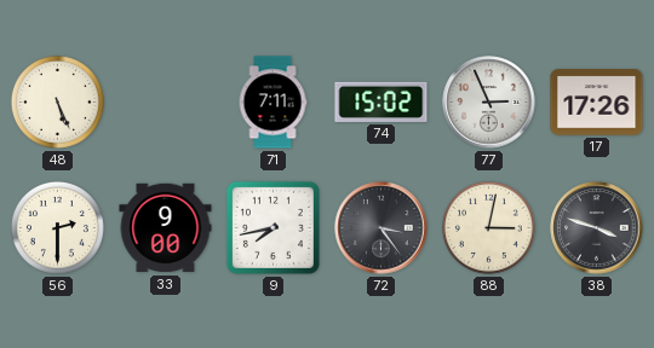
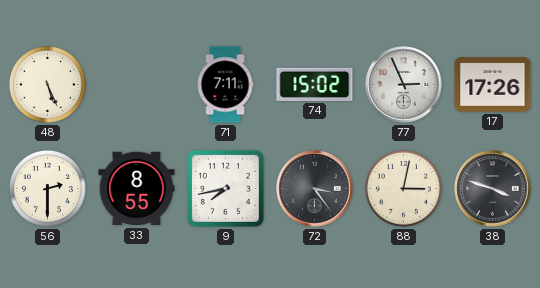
33: 9:00 -> 8:55
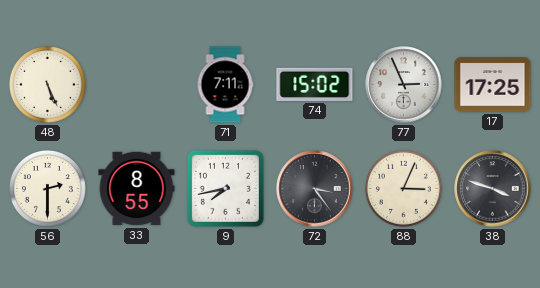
17: 17:26 -> 17:25
88: 3:02 -> 3:04
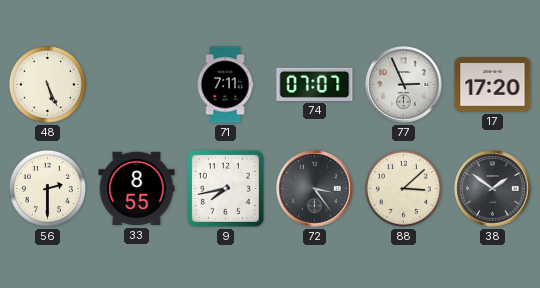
74: 15:02 -> 07:07
17: 17:25 -> 17:20
88: 3:04 -> 3:08
38: 3:48 -> 1:51
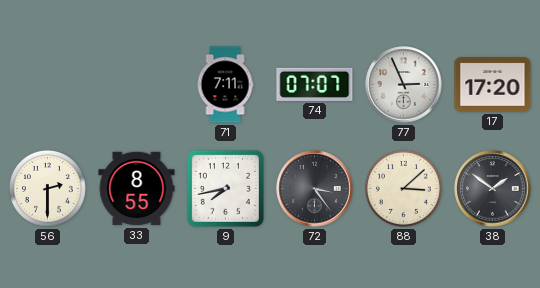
48: 5:26 -> none
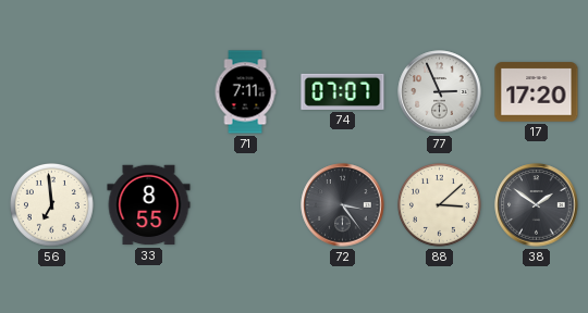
56: 2:30 -> 6:59
9: 7:43 -> none
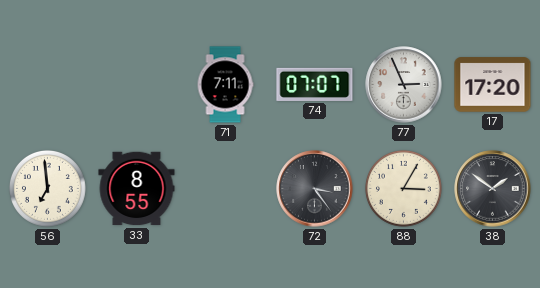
88: 3:08 -> 3:05
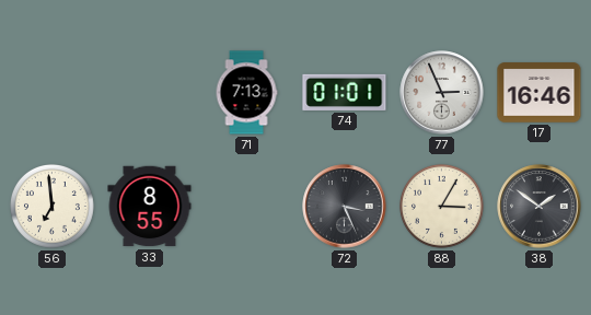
71: 7:11 -> 7:13
74: 07:07 -> 01:01
17: 17:20 -> 16:46
72: 3:24 -> 3:26
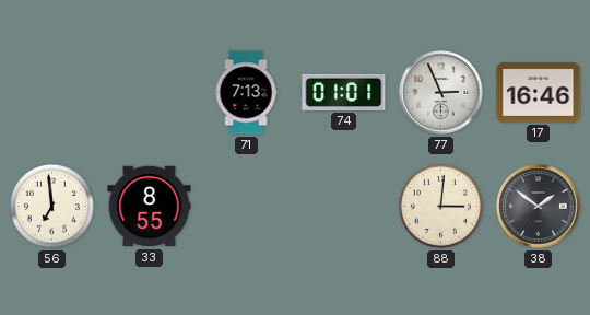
72: 3:26 -> none
88: 3:05 -> 3:01
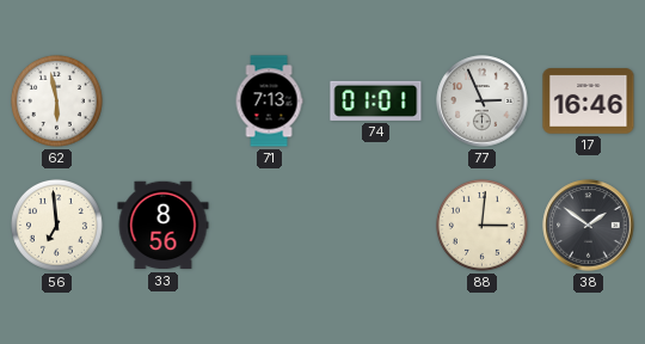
62: none -> 5:58
33: 8:55 -> 8:56
